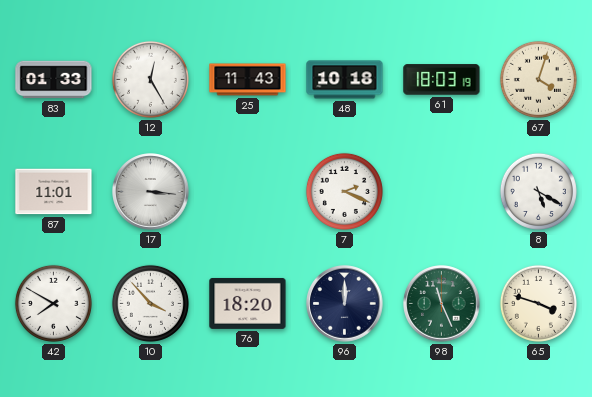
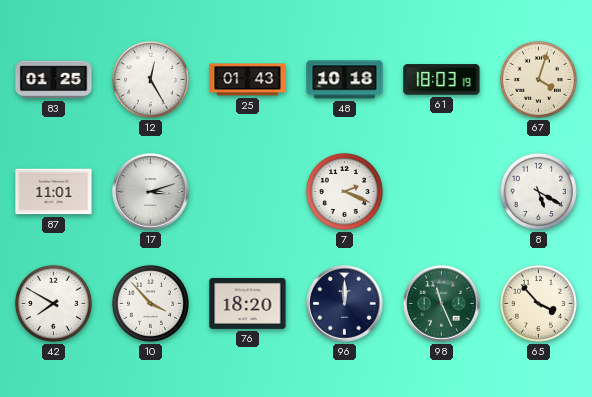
83: 01:33 -> 01:25
25: 11:43 -> 01:43
17: 3:16 -> 3:12
65: 3:48 -> 3:53
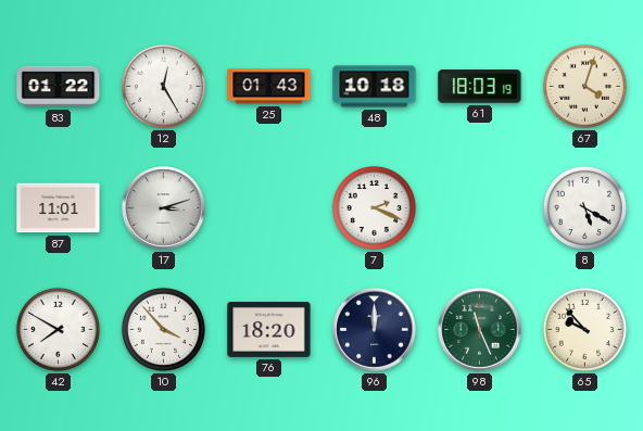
83: 01:25 -> 01:22
65: 3:53 -> 9:53
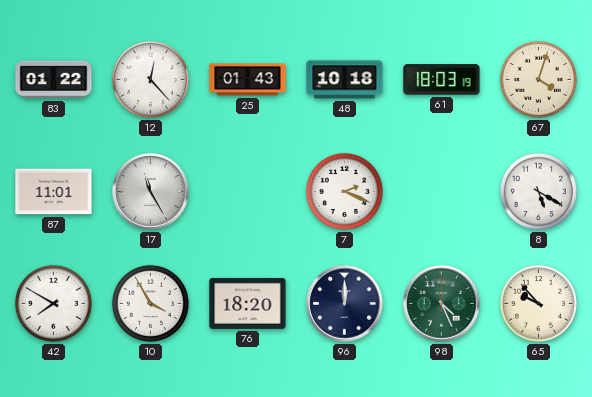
12: 12:25 -> 12:23
17: 3:12 -> 11:25
10: 3:53 -> 3:55
98: 11:26 -> 4:26
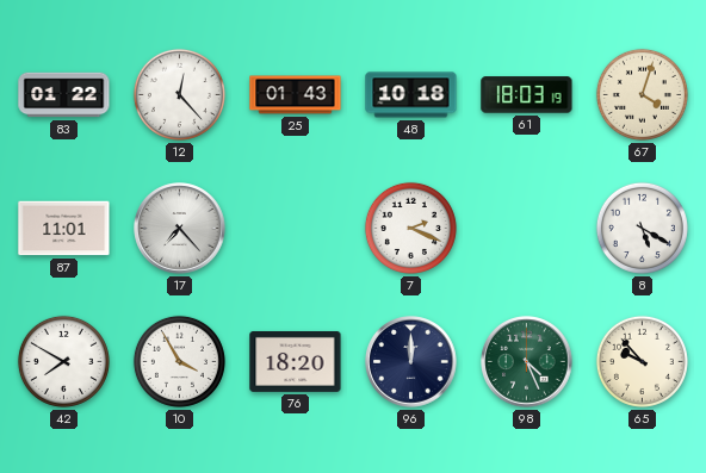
17: 11:25 -> 7:23
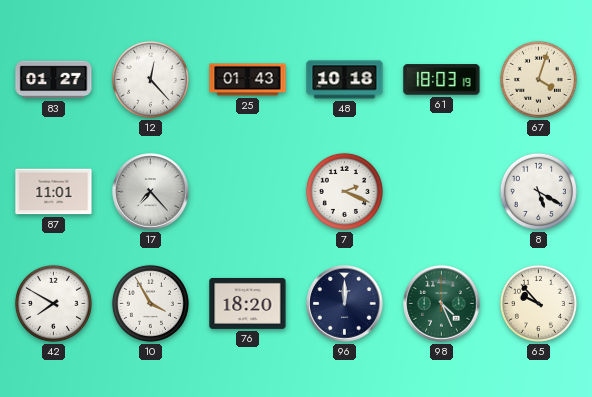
83: 01:22 -> 01:27
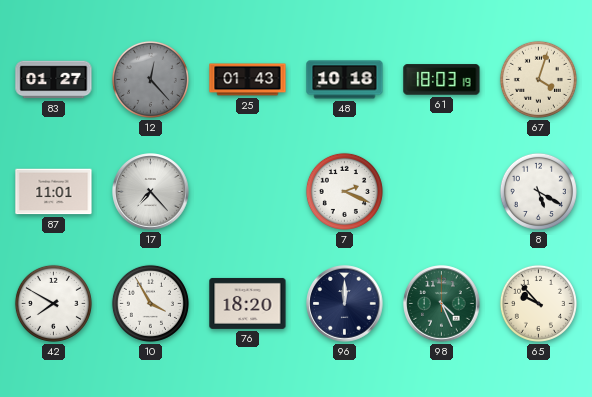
12 dial: white -> grey
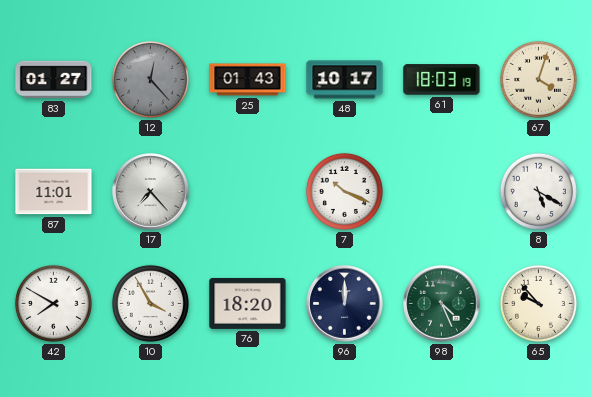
48: 10:18 -> 10:17
7: 2:19 -> 10:19
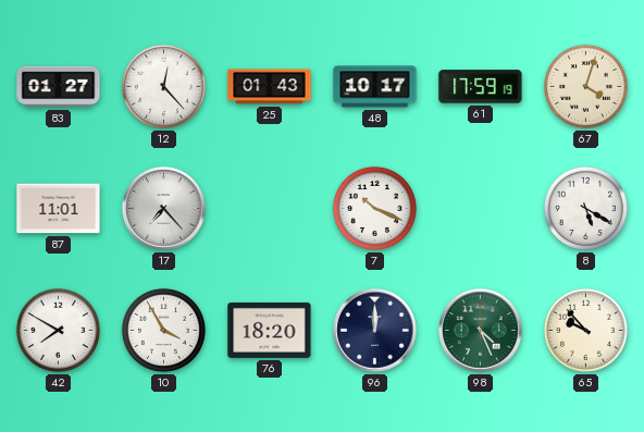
12 dial: grey -> white
61: 18:03 -> 17:59
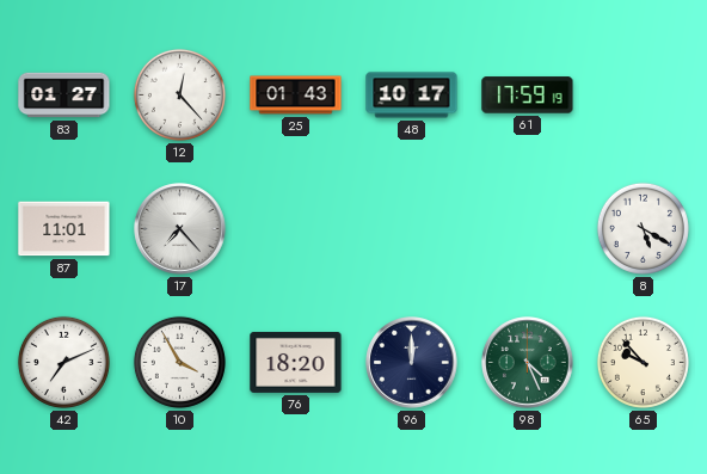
67: 4:03 -> none
7: 10:19 -> none
42: 7:50 -> 7:11
